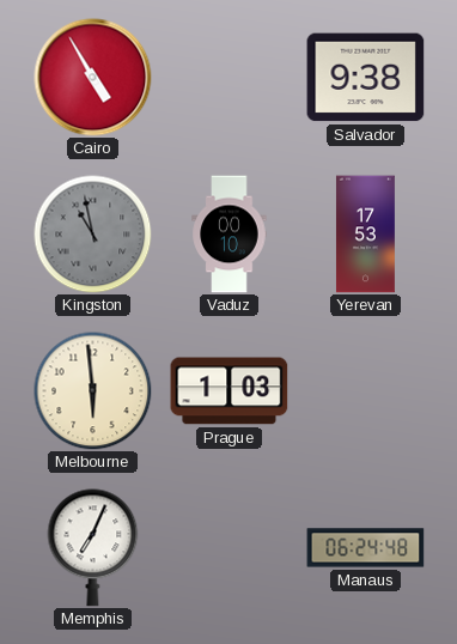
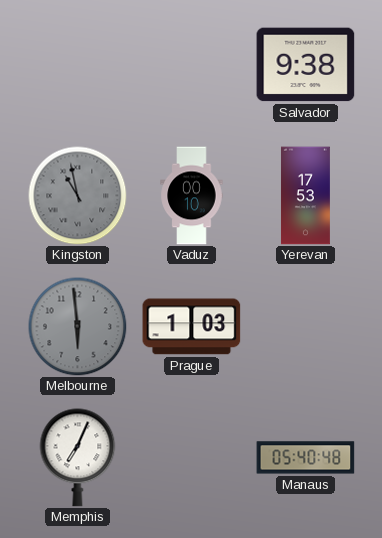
Cairo: 4:55 -> none
Melbourne dial: cream -> grey
Manaus: 06:24 -> 05:40
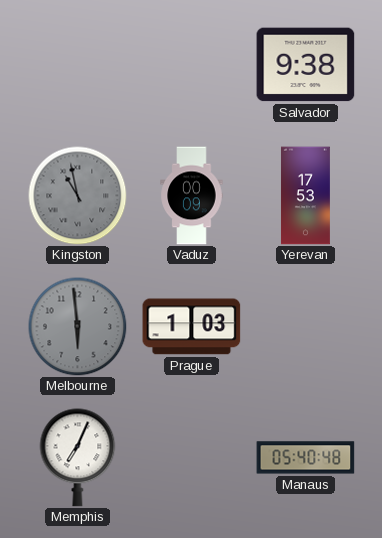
Vaduz: 00:10 -> 00:09
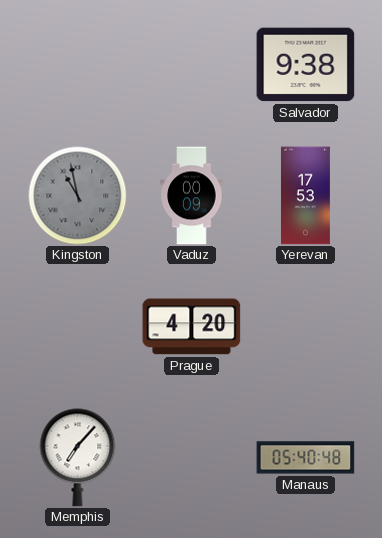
Melbourne: 5:59 -> none
Prague: 1:03 -> 4:20
Memphis: 7:04 -> 7:07
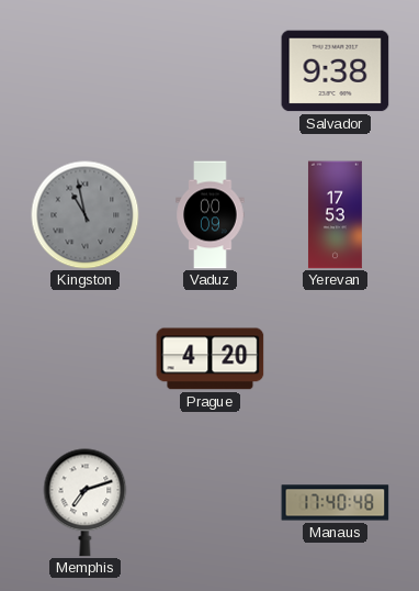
Memphis: 7:07 -> 7:12
Manaus: 05:40 -> 17:40
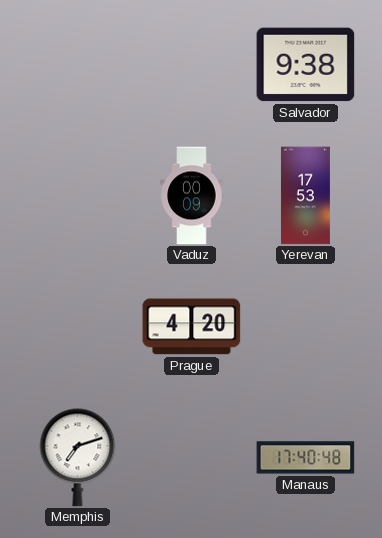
Kingston: 10:58 -> none
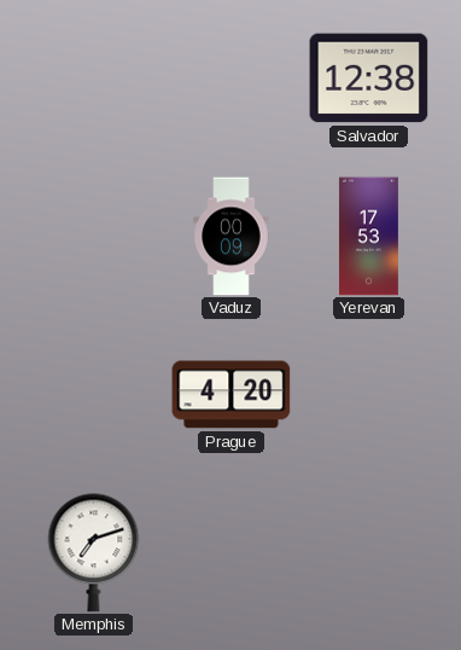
Salvador: 9:38 -> 12:38
Manaus: 17:40 -> none
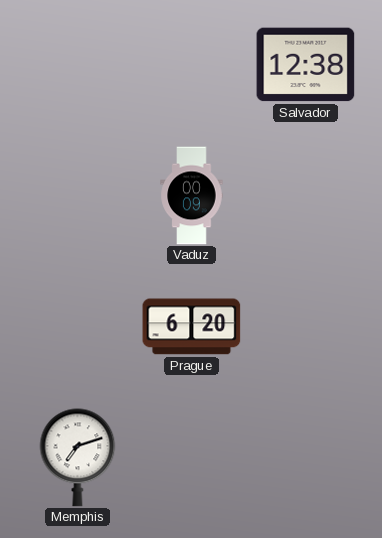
Yerevan: 17:53 -> none
Prague: 4:20 -> 6:20
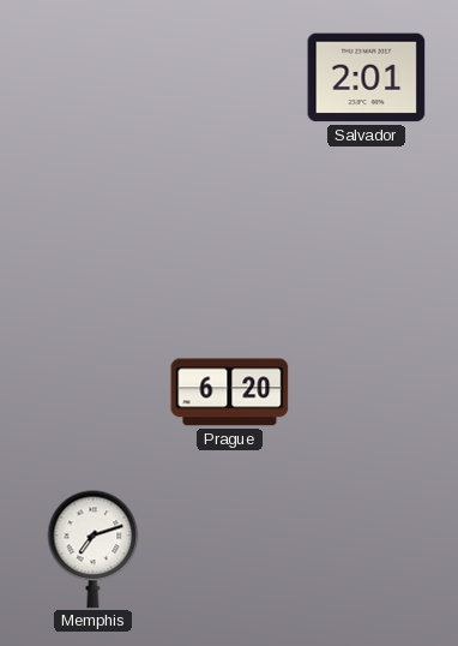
Salvador: 12:38 -> 2:01
Vaduz: 00:09 -> none
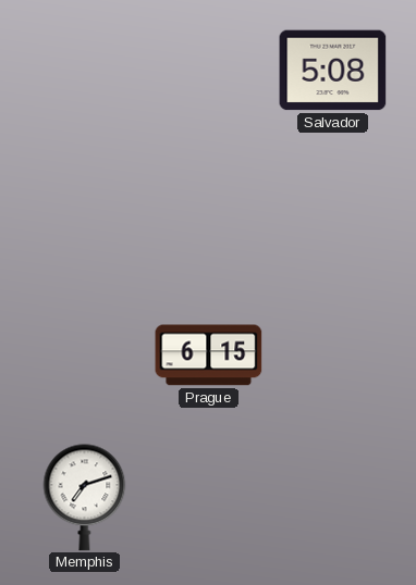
Salvador: 2:01 -> 5:08
Prague: 6:20 -> 6:15
